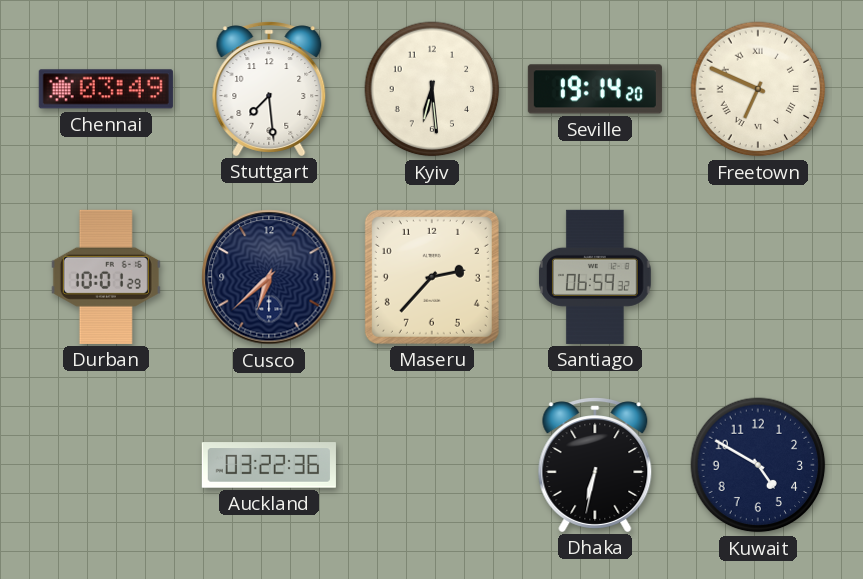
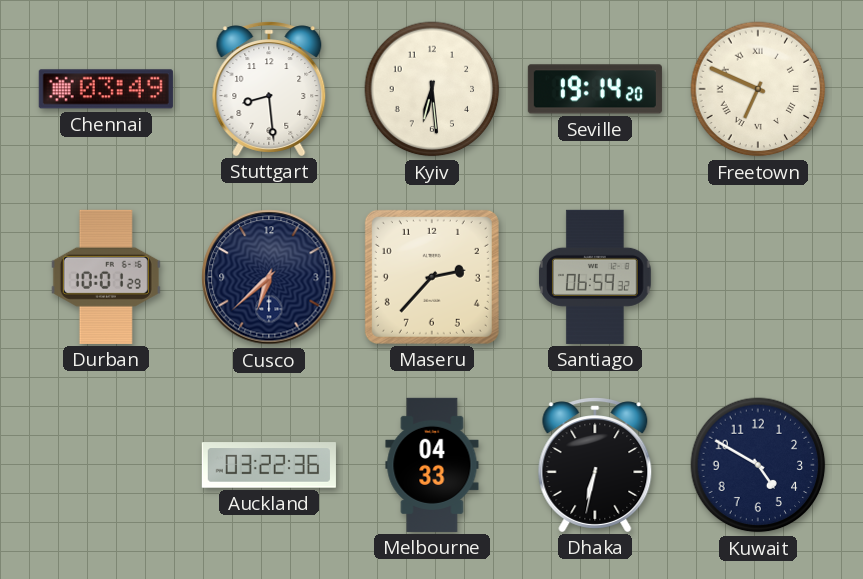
Stuttgart: 7:29 -> 8:29
Melbourne: none -> 04:33
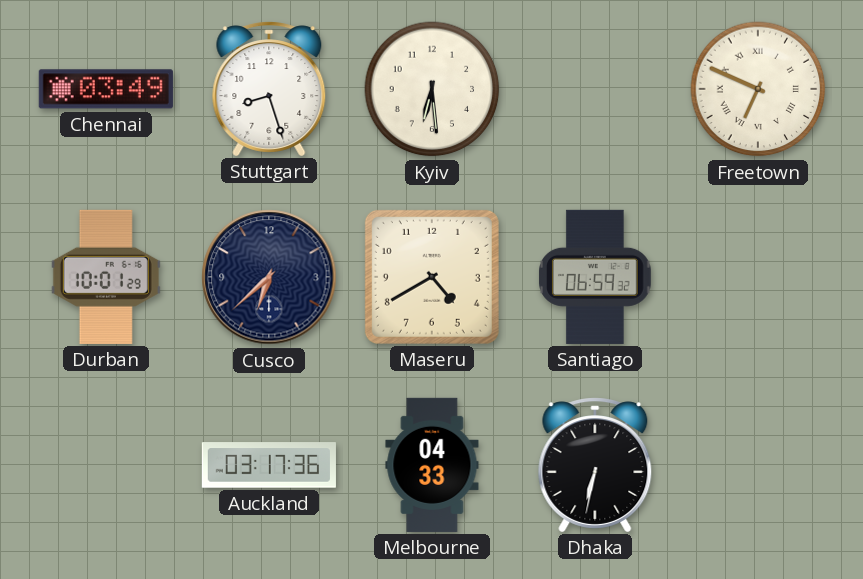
Stuttgart: 8:29 -> 8:27
Seville: 19:14 -> none
Maseru: 2:37 -> 4:40
Auckland: 03:22 -> 03:17
Kuwait: 4:50 -> none
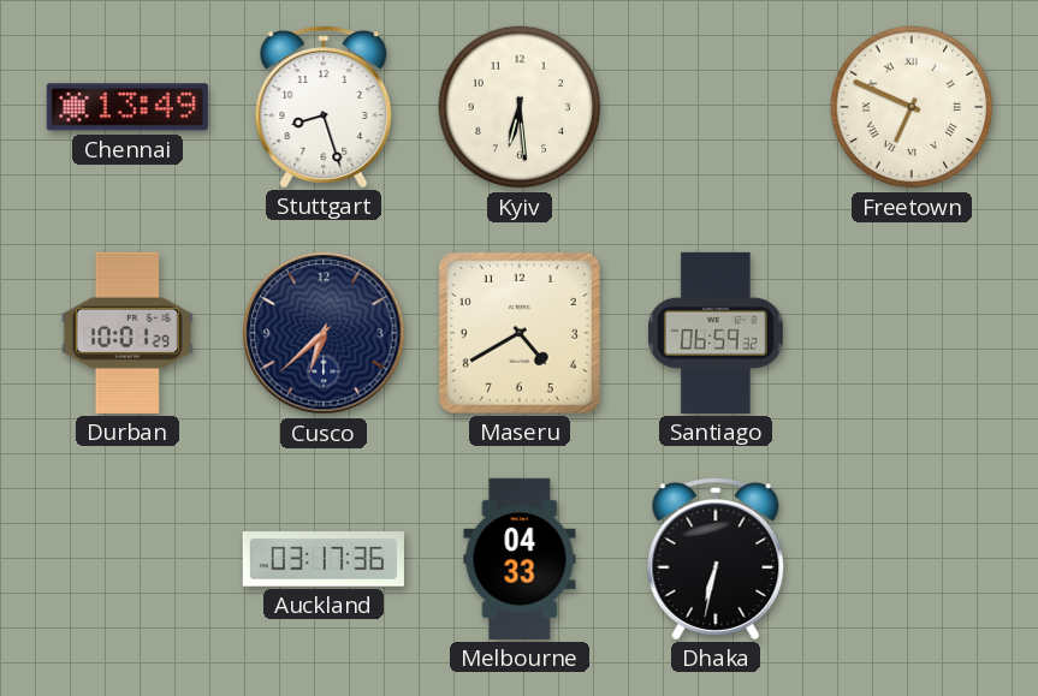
Chennai: 03:49 -> 13:49
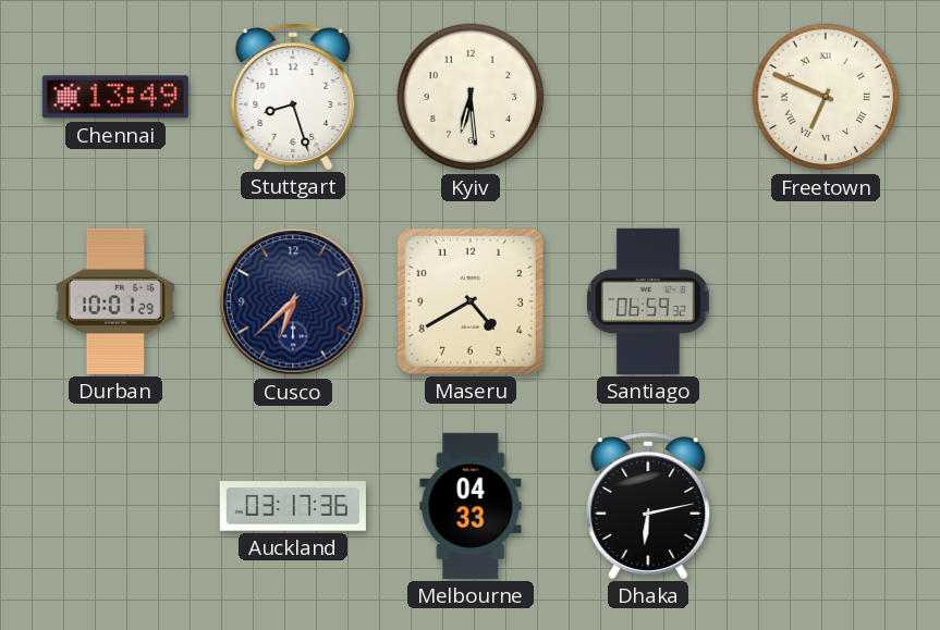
Dhaka: 6:32 -> 6:13
